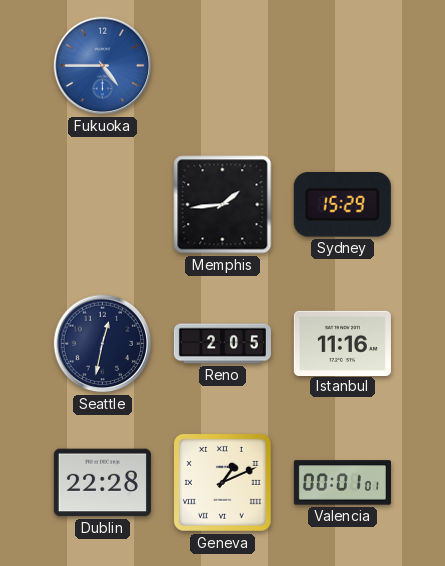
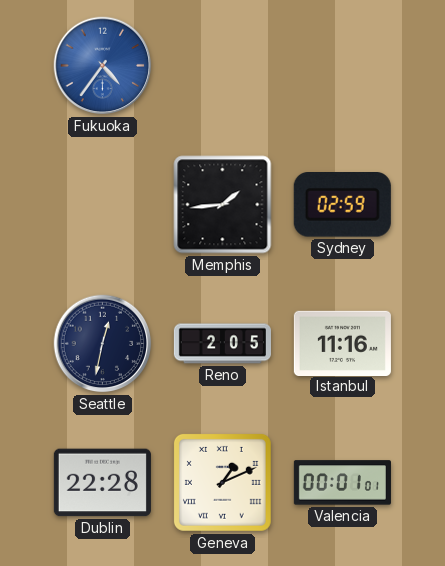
Fukuoka: 4:45 -> 4:36
Sydney: 15:29 -> 02:59
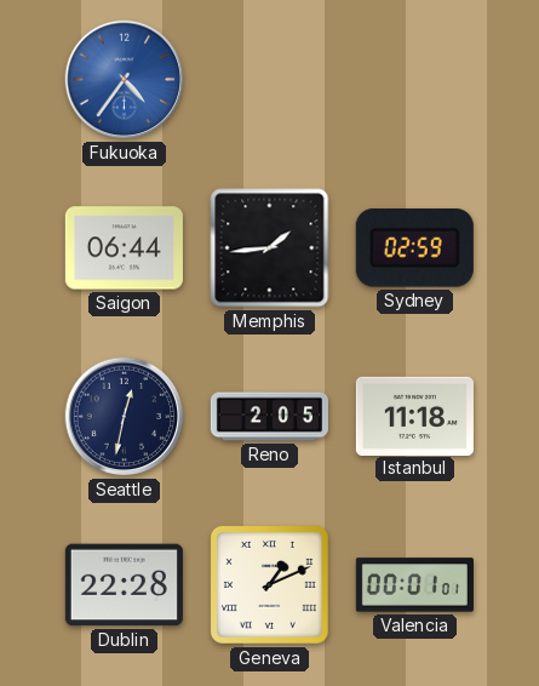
Saigon: none -> 06:44
Istanbul: 11:16 -> 11:18
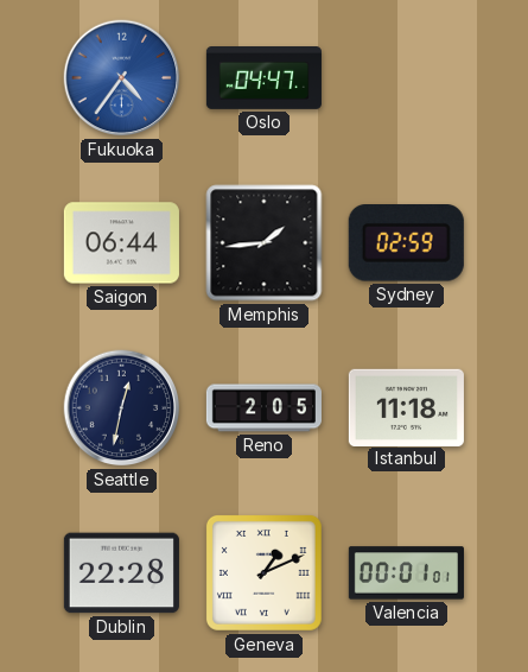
Oslo: none -> 04:47
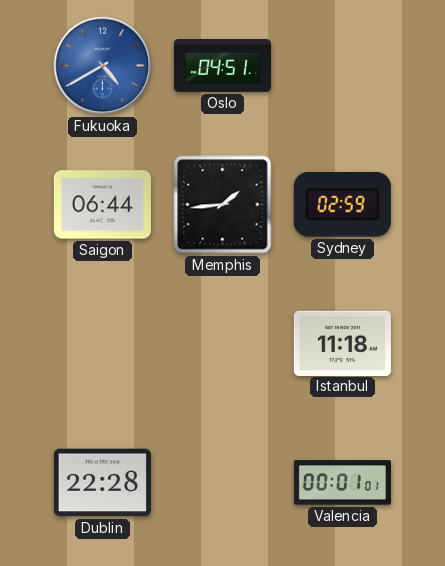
Fukuoka: 4:36 -> 4:40
Oslo: 04:47 -> 04:51
Seattle: 12:32 -> none
Reno: 2:05 -> none
Geneva: 1:11 -> none
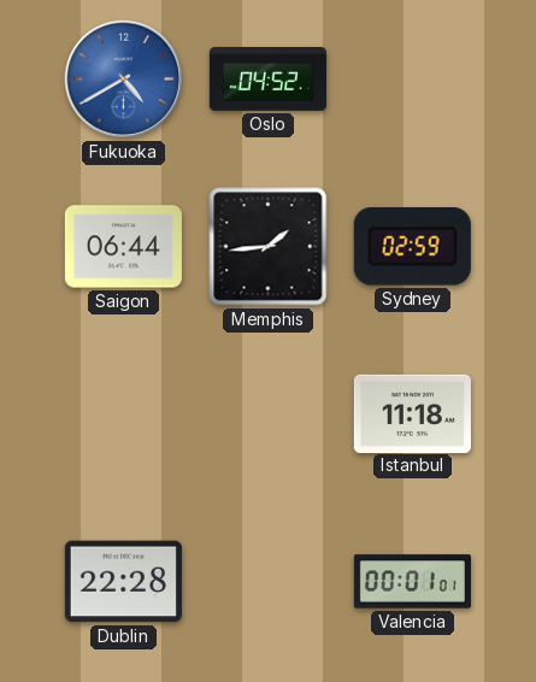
Oslo: 04:51 -> 04:52
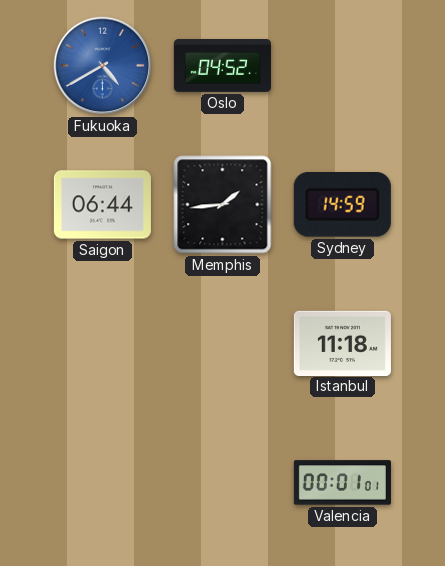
Sydney: 02:59 -> 14:59
Dublin: 22:28 -> none
